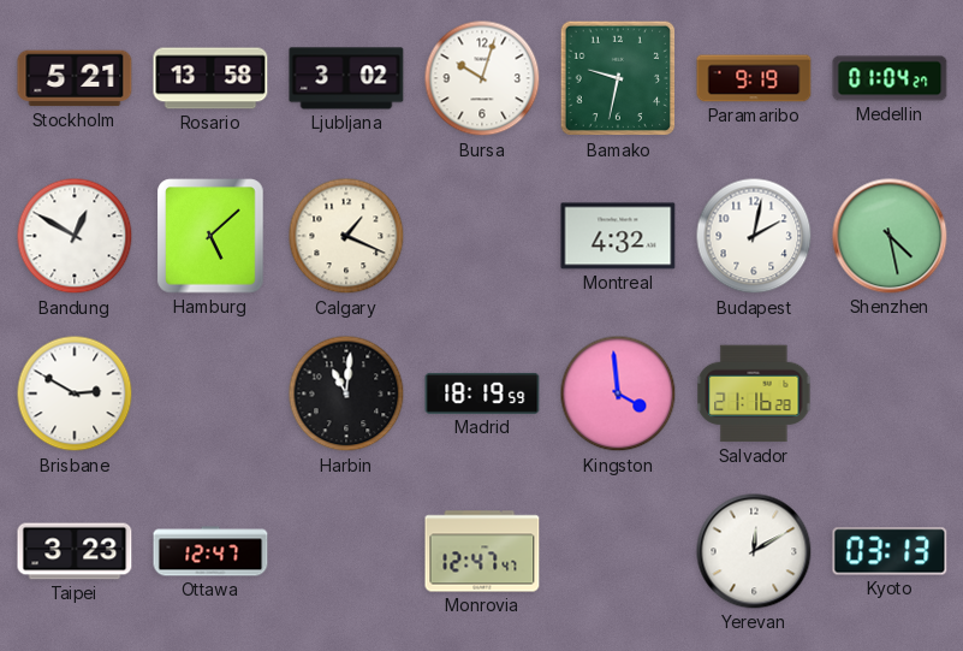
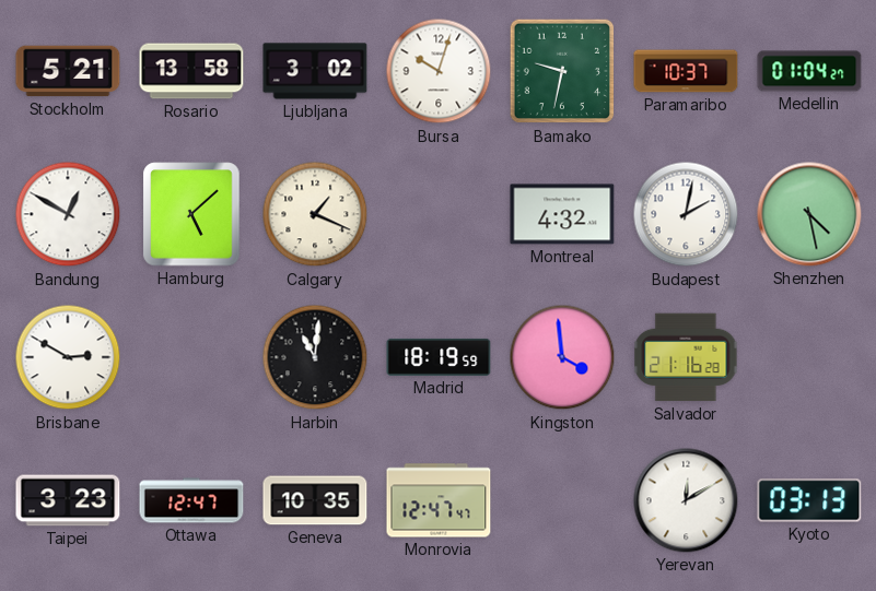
Paramaribo: 9:19 -> 10:37
Geneva: none -> 10:35
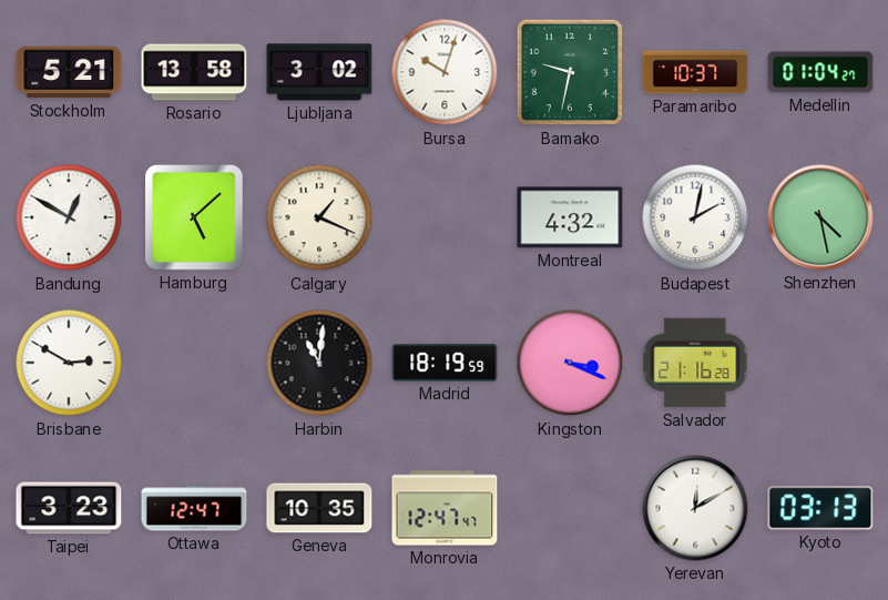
Kingston: 3:59 -> 3:19
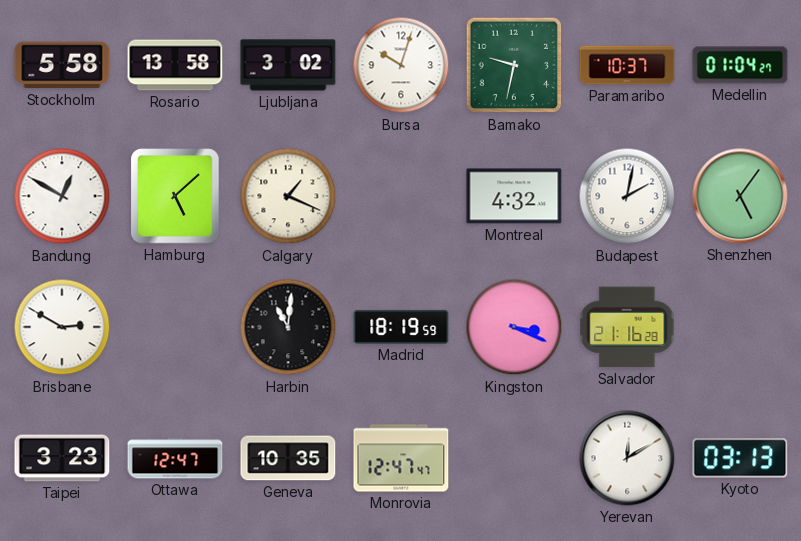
Stockholm: 5:21 -> 5:58
Shenzhen: 4:28 -> 5:06
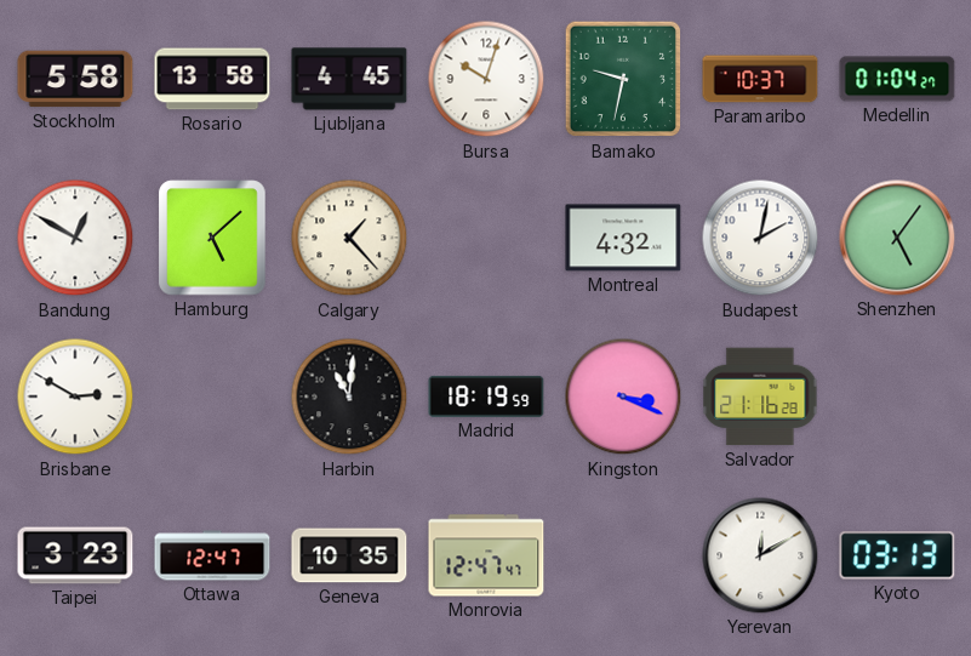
Ljubljana: 3:02 -> 4:45
Calgary: 1:19 -> 1:23
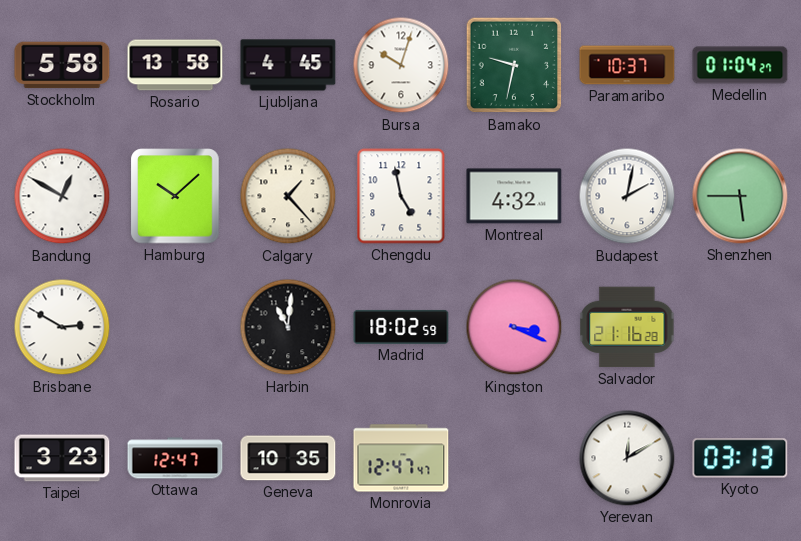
Hamburg: 5:08 -> 10:08
Chengdu: none -> 4:58
Shenzhen: 5:06 -> 5:45
Madrid: 18:19 -> 18:02
